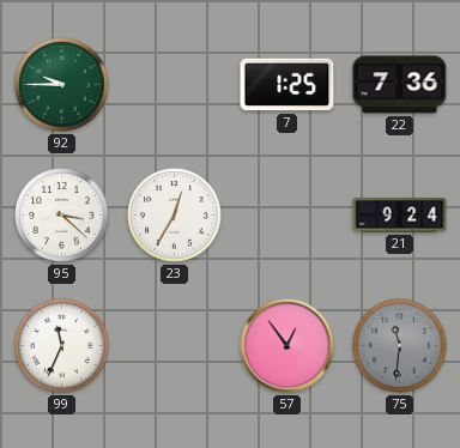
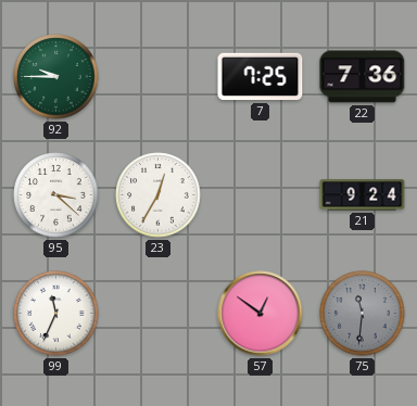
7: 1:25 -> 7:25
57: 12:54 -> 12:51
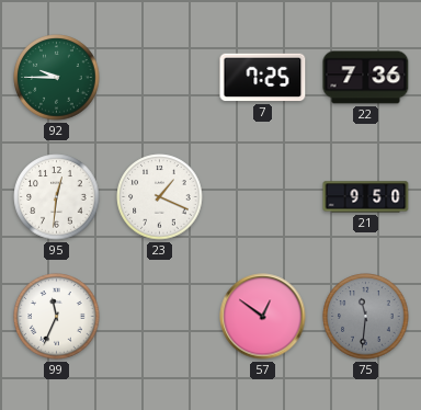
95: 3:22 -> 12:31
23: 12:35 -> 1:19
21: 9:24 -> 9:50
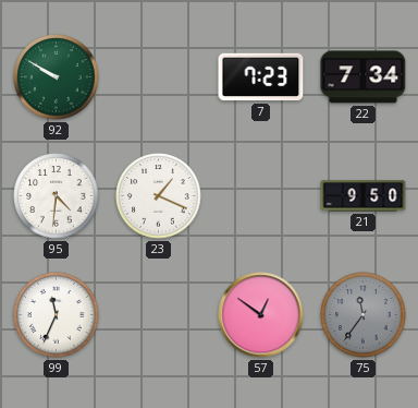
92: 9:45 -> 9:50
7: 7:25 -> 7:23
22: 7:36 -> 7:34
95: 12:31 -> 4:31
75: 11:31 -> 11:36
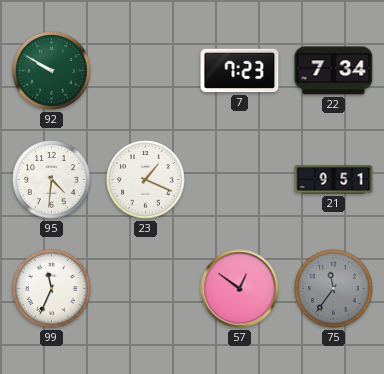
21: 9:50 -> 9:51
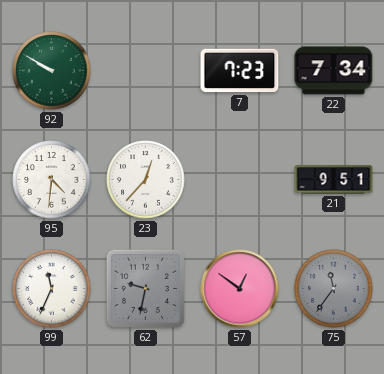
23: 1:19 -> 12:37
62: none -> 9:32
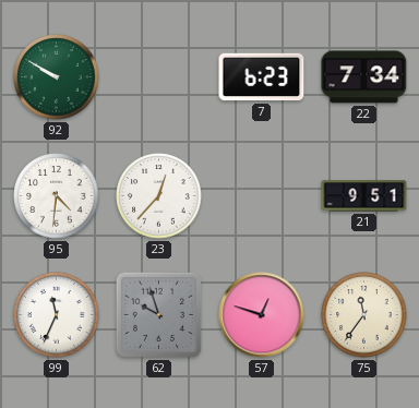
7: 7:23 -> 6:23
62: 9:32 -> 9:57
57: 12:51 -> 12:48
75 dial: grey -> cream
